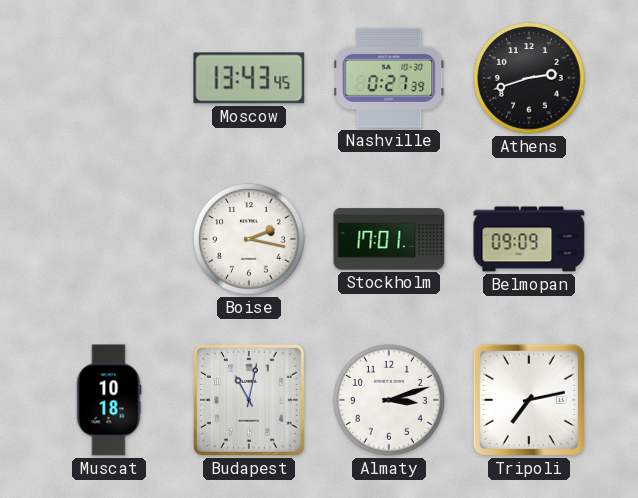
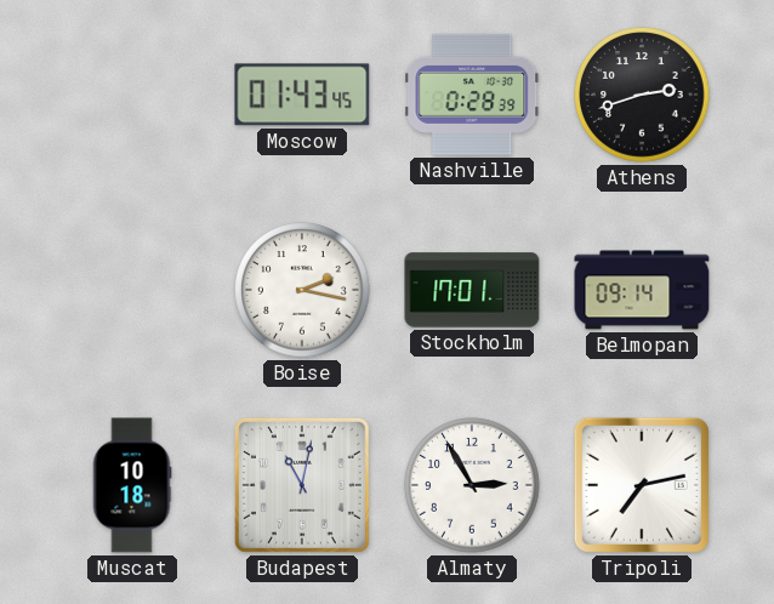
Moscow: 13:43 -> 01:43
Nashville: 0:27 -> 0:28
Belmopan: 09:09 -> 09:14
Almaty: 3:12 -> 2:55
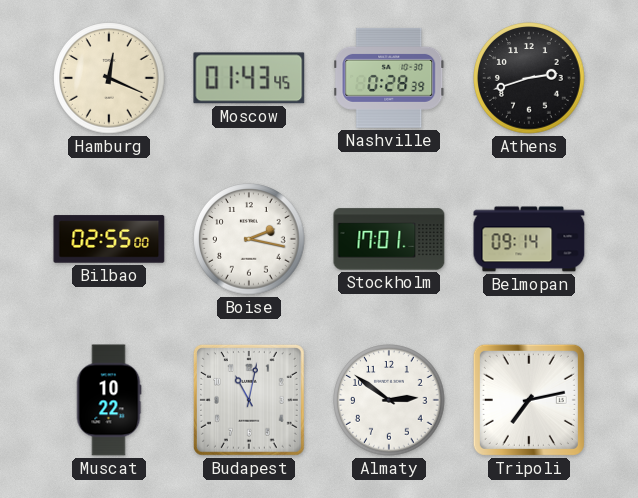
Hamburg: none -> 12:19
Bilbao: none -> 02:55
Muscat: 10:18 -> 10:22
Almaty: 2:55 -> 2:51
